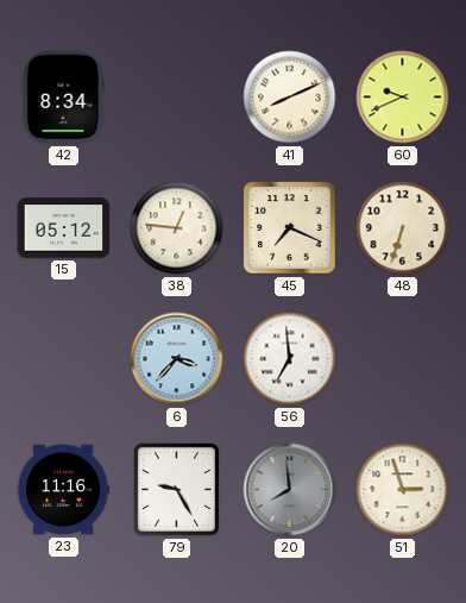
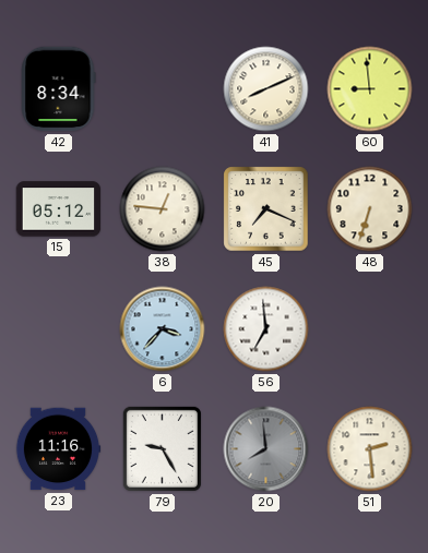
60: 9:41 -> 8:59
51: 2:57 -> 2:29
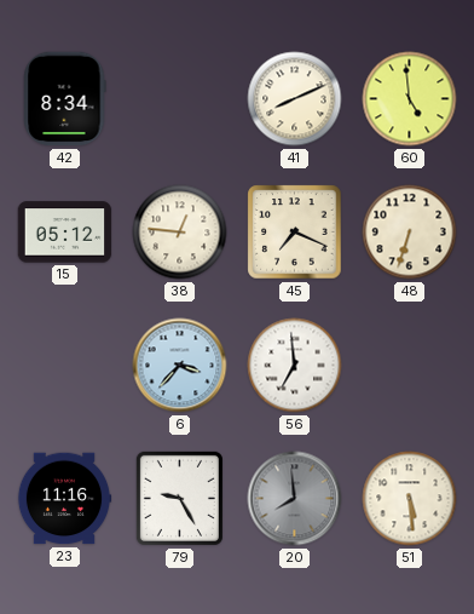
60: 8:59 -> 4:59
51: 2:29 -> 5:29
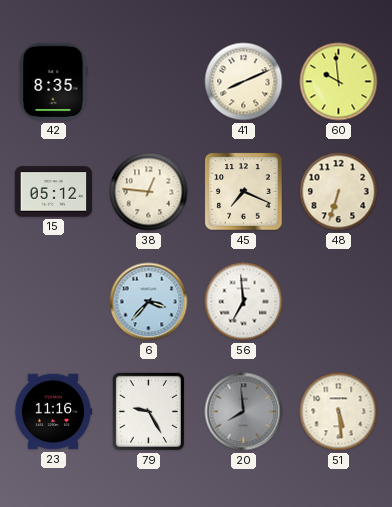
42: 8:34 -> 8:35
60: 4:59 -> 9:59
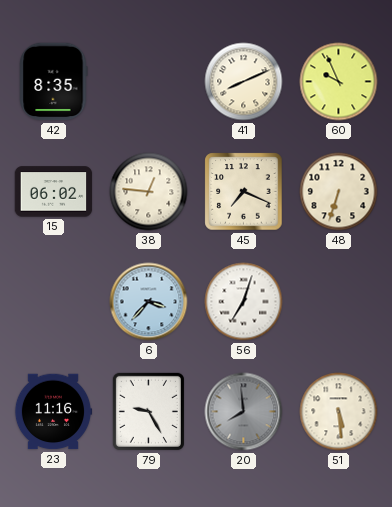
60: 9:59 -> 9:56
15: 05:12 -> 06:02
56: 6:59 -> 7:03
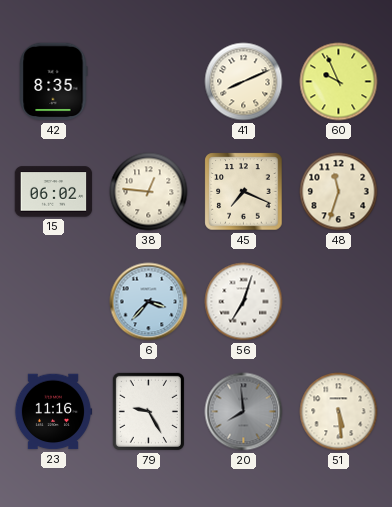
48: 6:33 -> 11:33
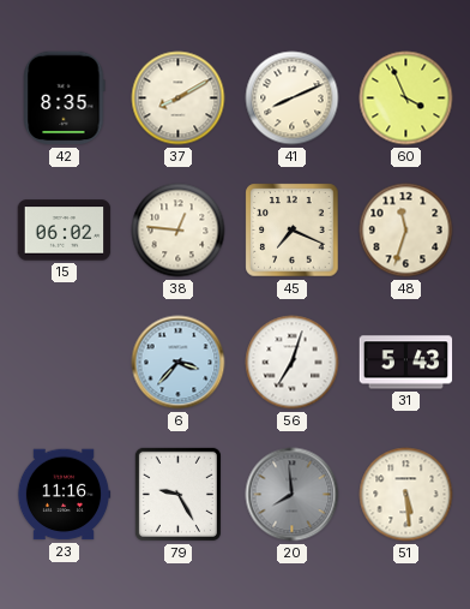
37: none -> 8:10
60: 9:56 -> 3:56
31: none -> 5:43
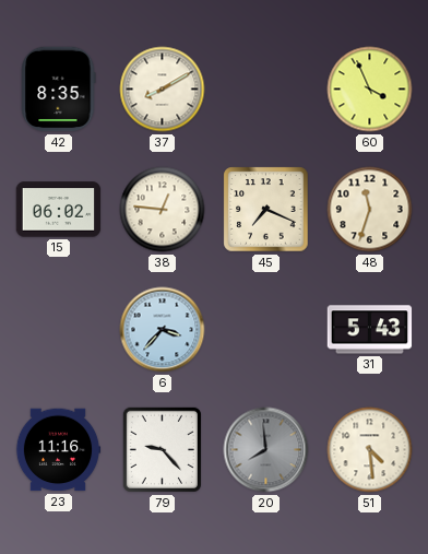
41: 8:11 -> none
56: 7:03 -> none
79: 9:25 -> 9:23
51: 5:29 -> 4:29
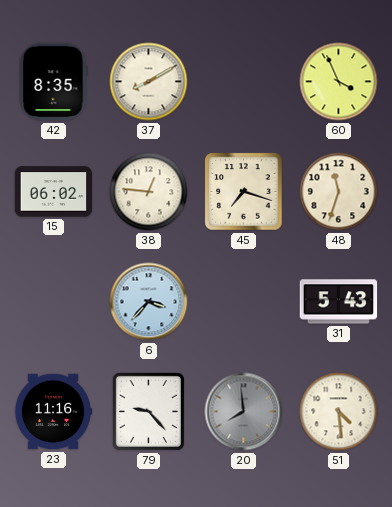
45: 7:19 -> 7:18
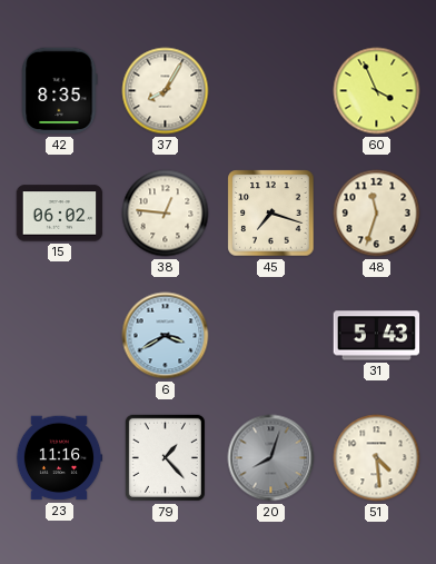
37: 8:10 -> 8:05
6: 3:37 -> 3:40
79: 9:23 -> 1:23
20: 7:59 -> 8:03
